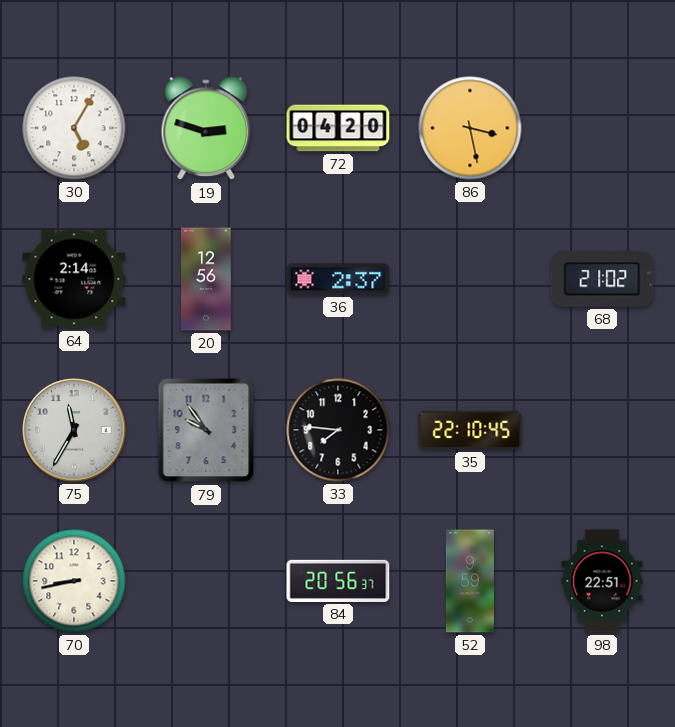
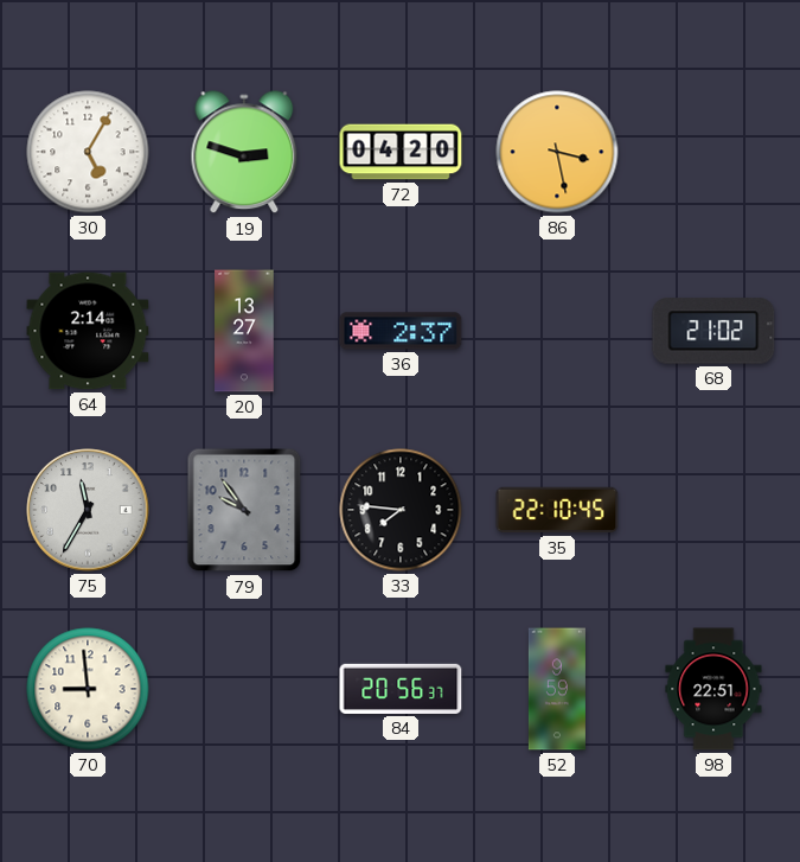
20: 12:56 -> 13:27
70: 8:43 -> 8:59
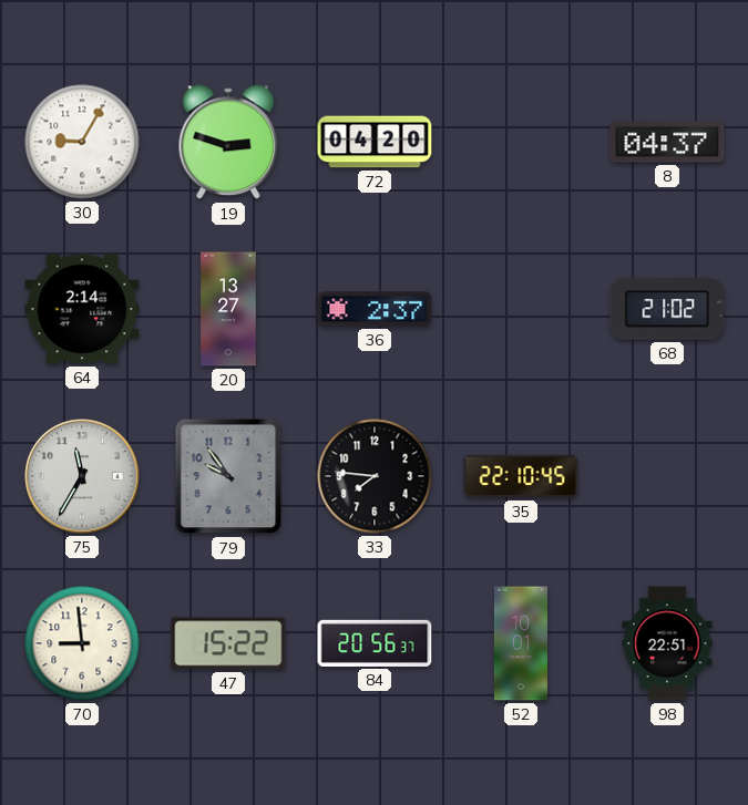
30: 5:05 -> 9:05
86: 3:28 -> none
8: none -> 04:37
47: none -> 15:22
52: 9:59 -> 10:01
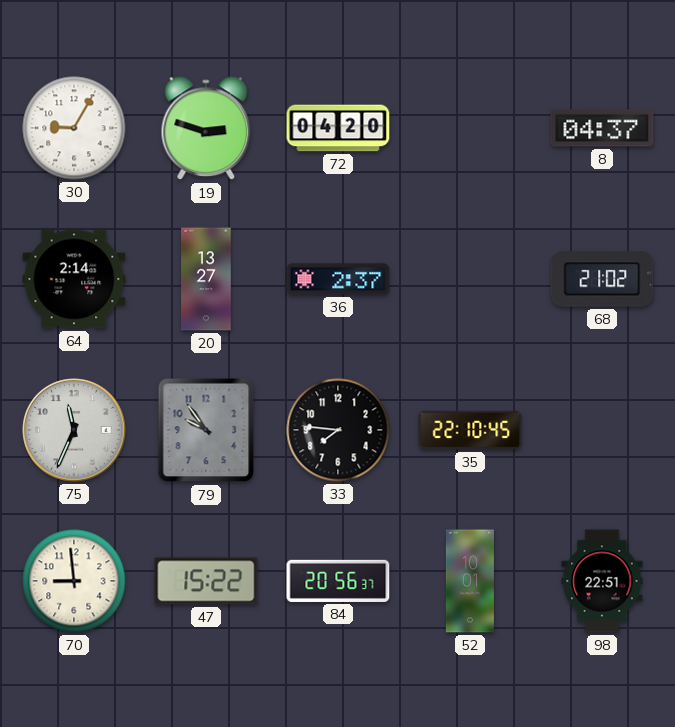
75: 11:35 -> 11:34
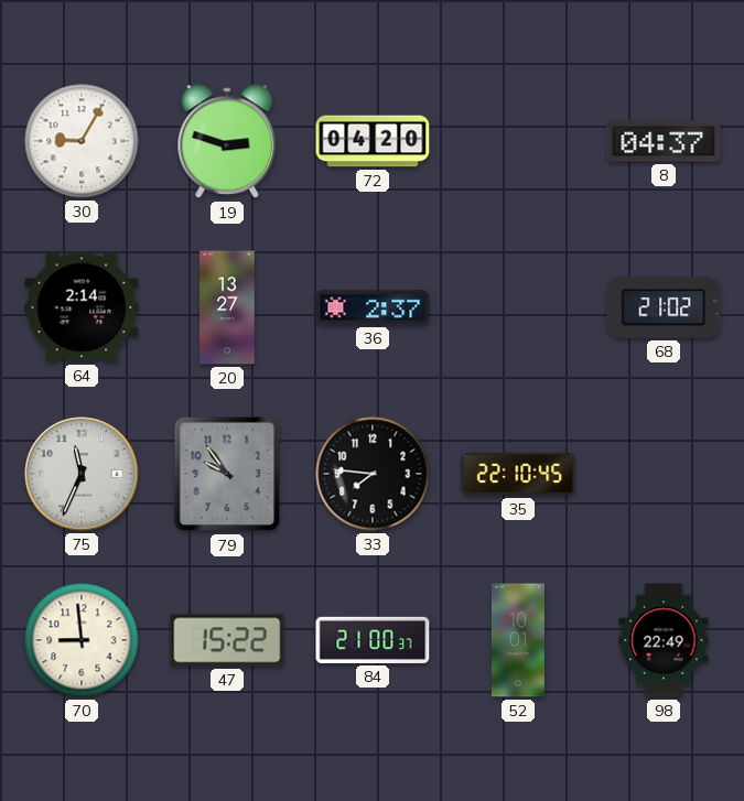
84: 20:56 -> 21:00
98: 22:51 -> 22:49
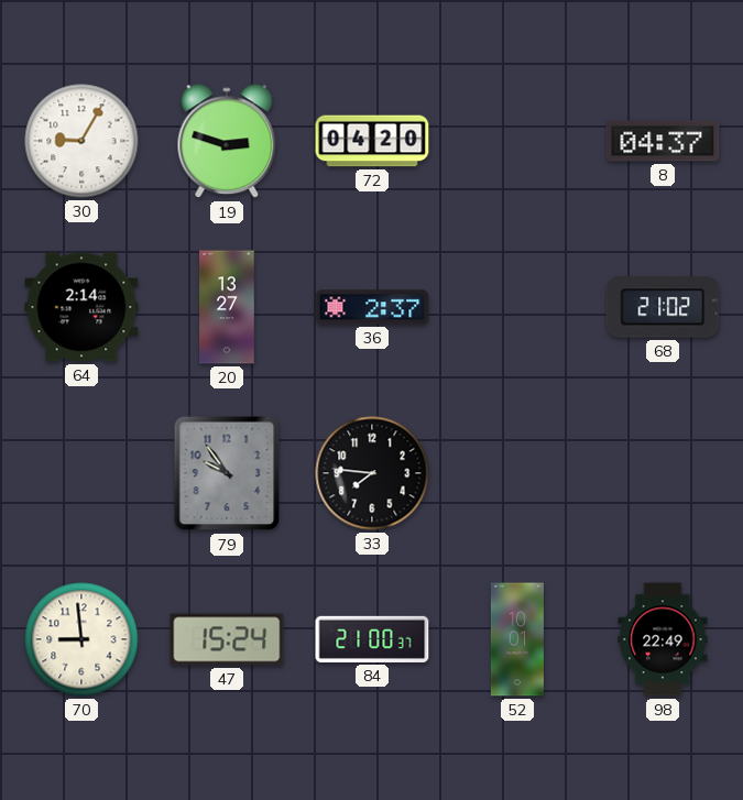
75: 11:34 -> none
35: 22:10 -> none
47: 15:22 -> 15:24
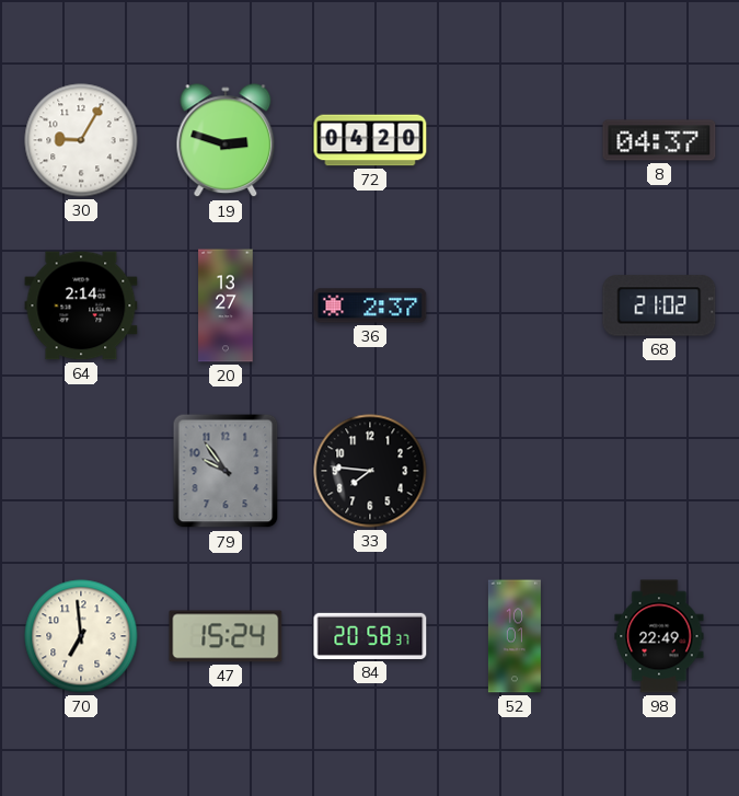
70: 8:59 -> 6:59
84: 21:00 -> 20:58
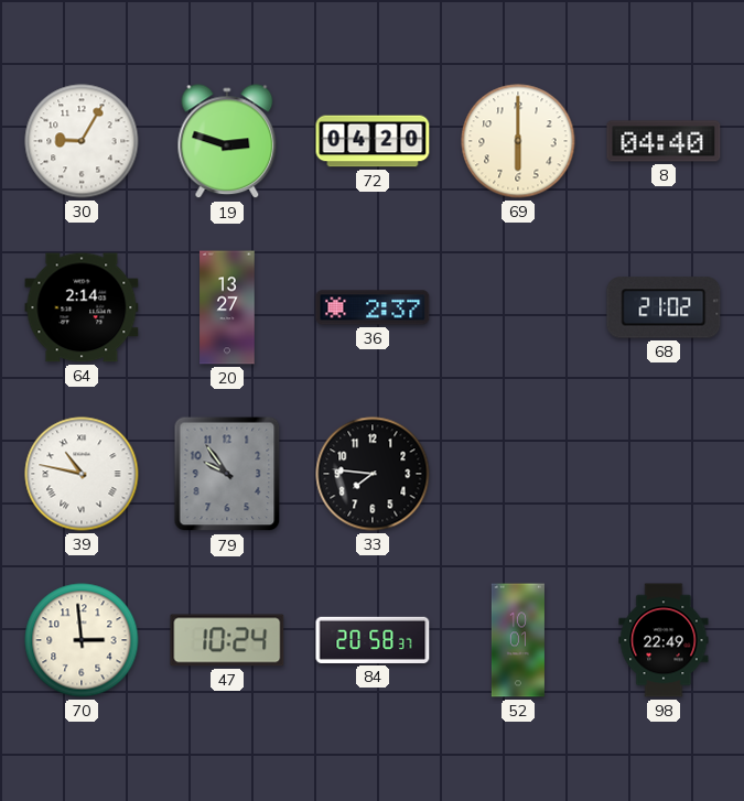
69: none -> 6:00
8: 04:37 -> 04:40
39: none -> 10:47
70: 6:59 -> 2:59
47: 15:24 -> 10:24
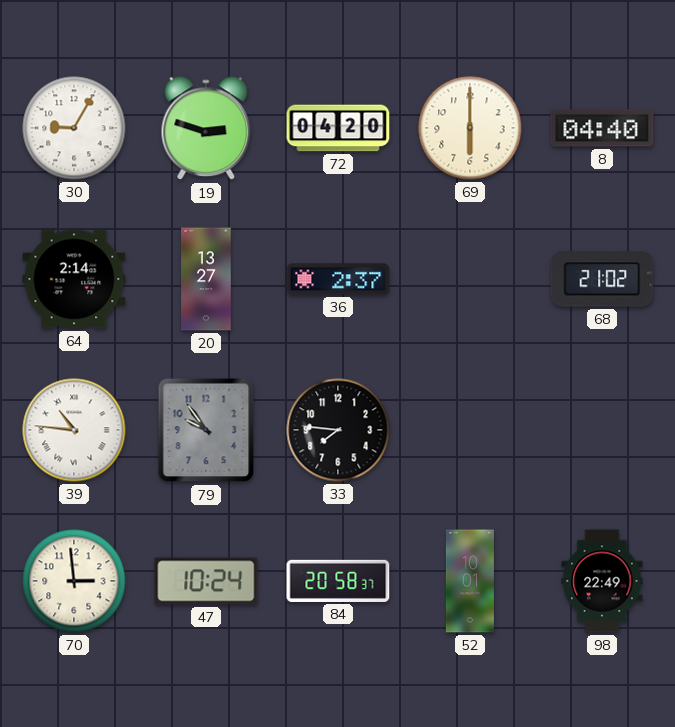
39: 10:47 -> 10:46
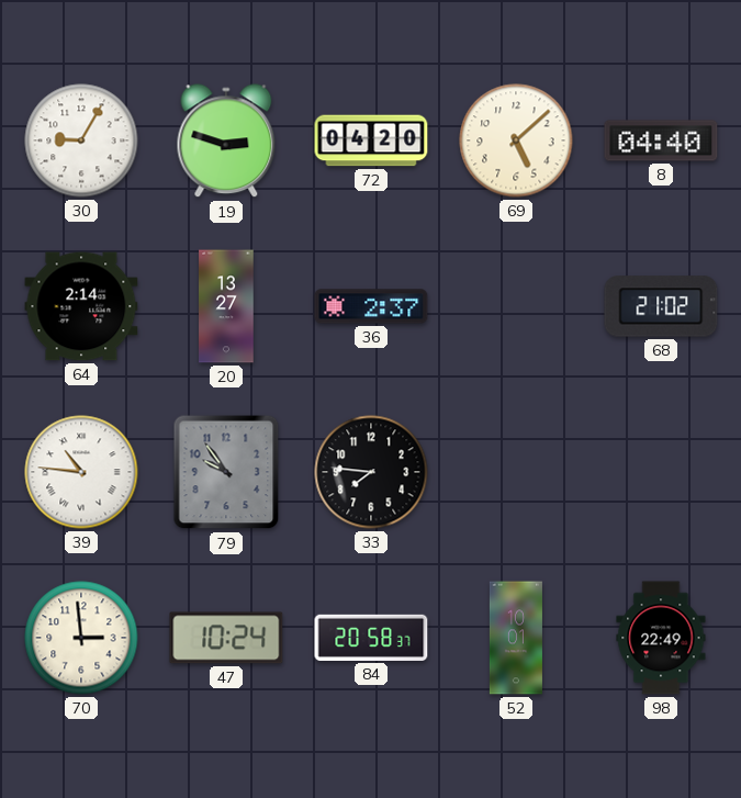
69: 6:00 -> 5:08
